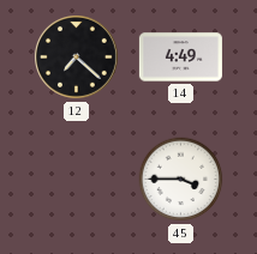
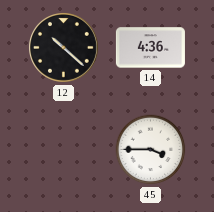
12: 7:22 -> 10:22
14: 4:49 -> 4:36
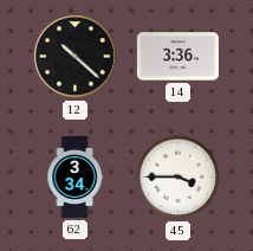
14: 4:36 -> 3:36
62: none -> 3:34
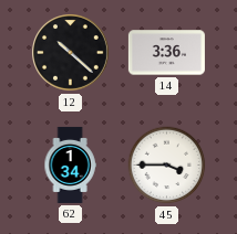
62: 3:34 -> 1:34
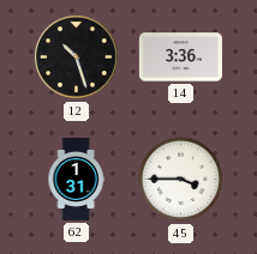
12: 10:22 -> 10:27
62: 1:34 -> 1:31
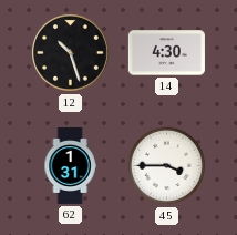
14: 3:36 -> 4:30
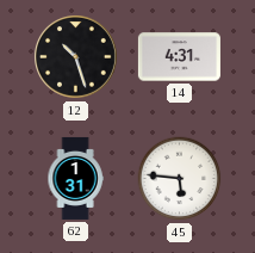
14: 4:30 -> 4:31
45: 3:45 -> 5:46
